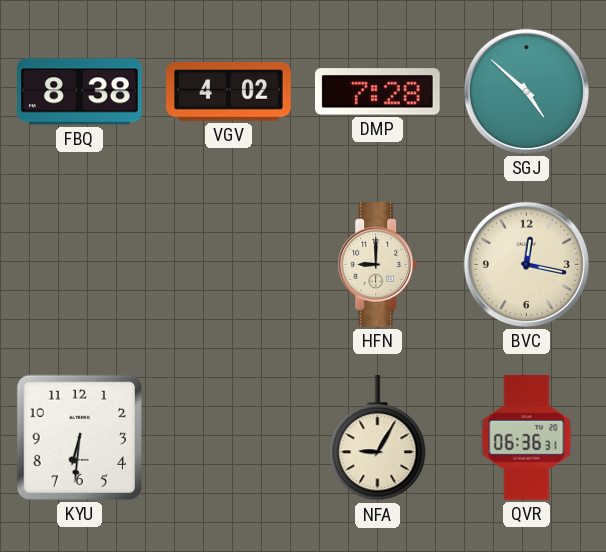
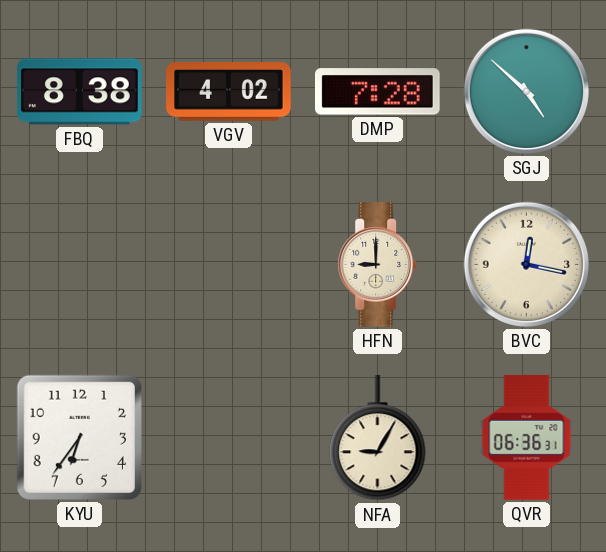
KYU: 6:31 -> 6:36
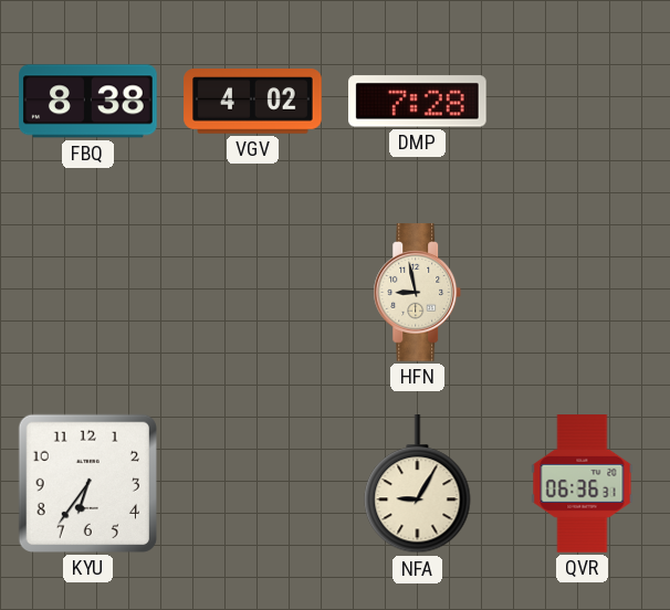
SGJ: 4:52 -> none
HFN: 9:00 -> 8:58
BVC: 12:17 -> none
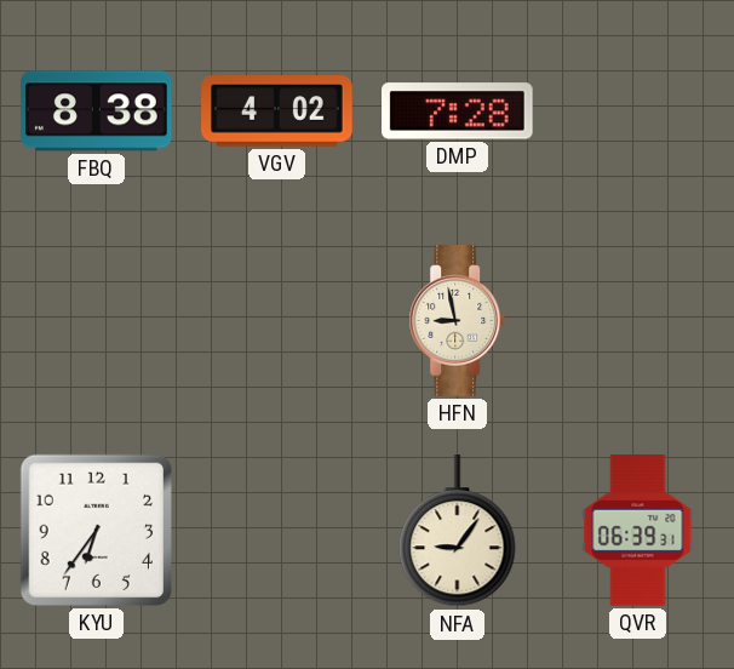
NFA: 9:05 -> 9:06
QVR: 06:36 -> 06:39
